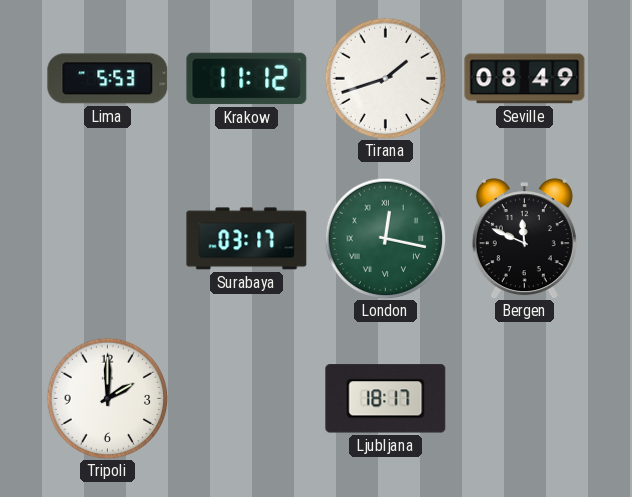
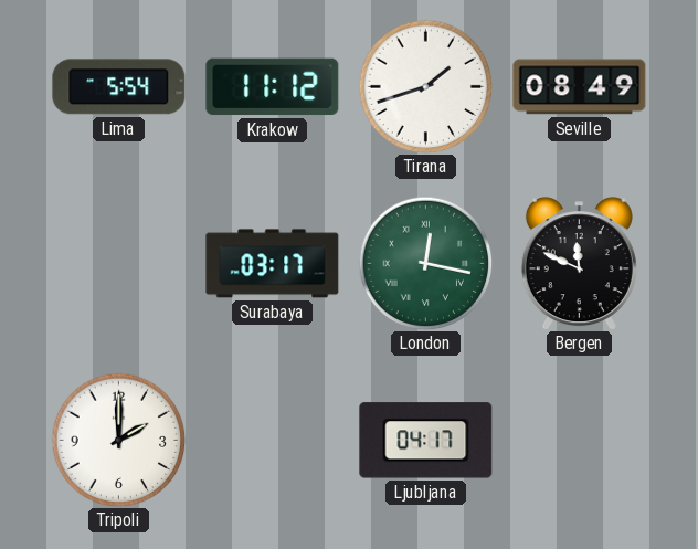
Lima: 5:53 -> 5:54
Ljubljana: 18:17 -> 04:17
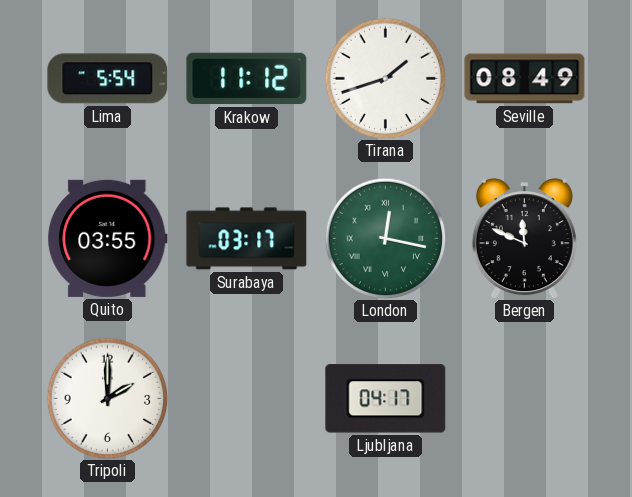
Quito: none -> 03:55
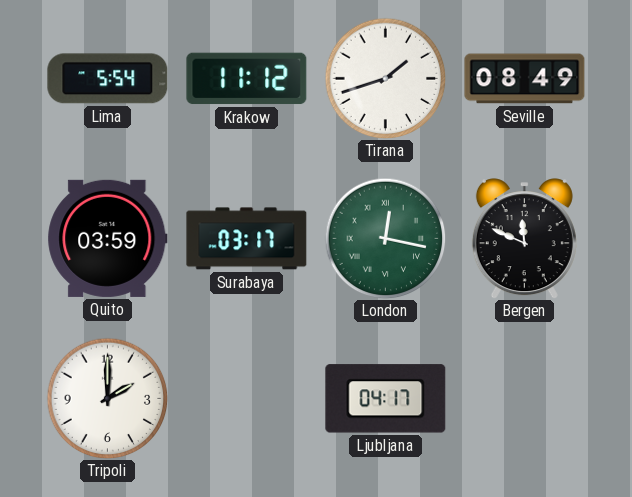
Quito: 03:55 -> 03:59
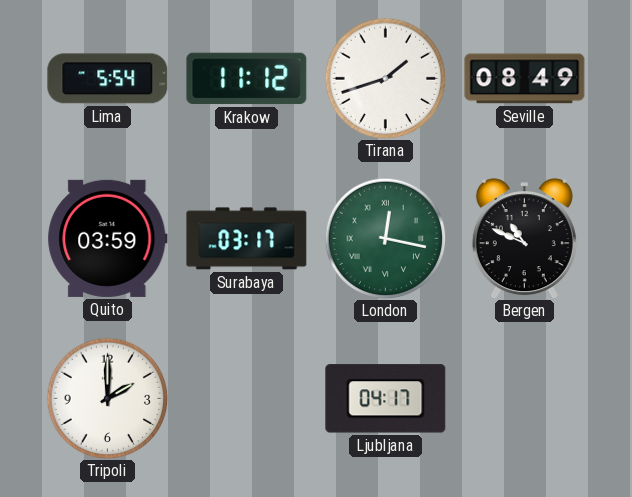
Bergen: 11:49 -> 10:49
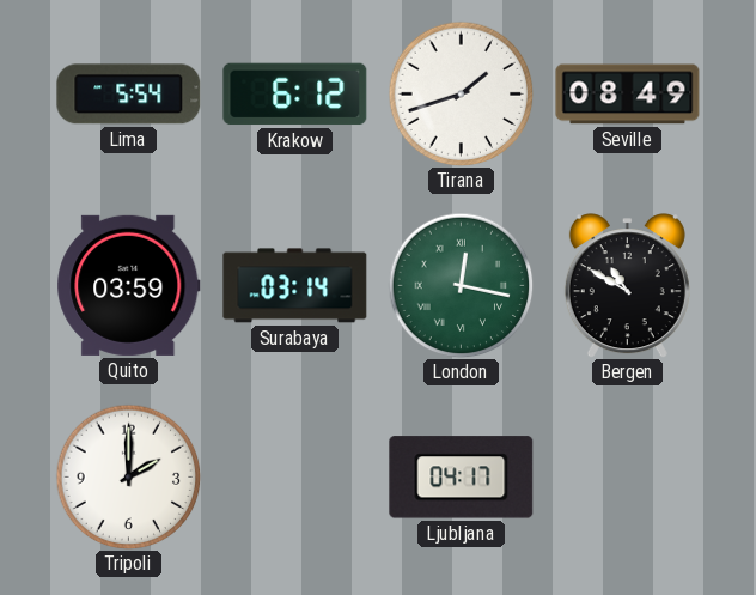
Krakow: 11:12 -> 6:12
Surabaya: 03:17 -> 03:14
Bergen: 10:49 -> 10:50
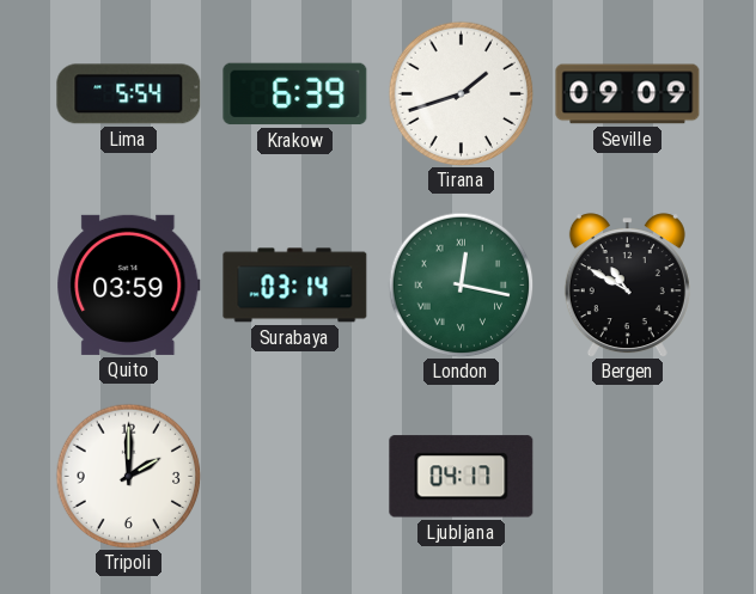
Krakow: 6:12 -> 6:39
Seville: 08:49 -> 09:09
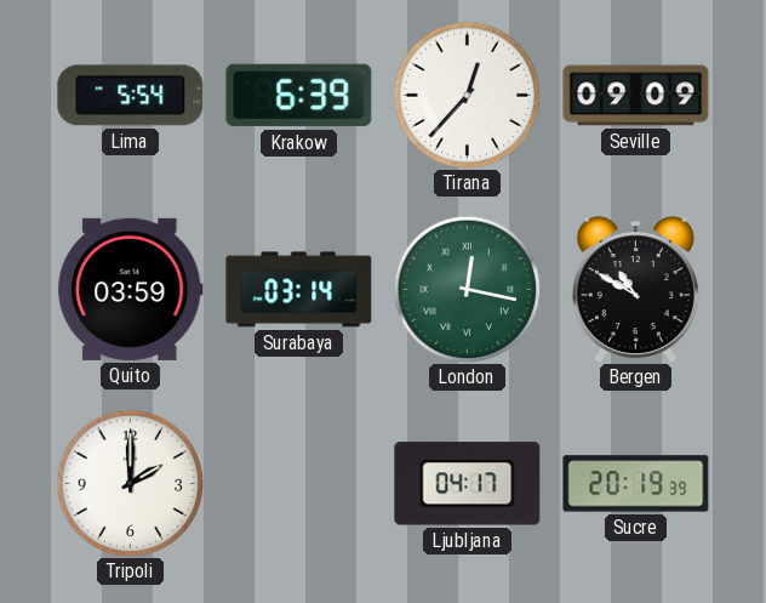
Tirana: 1:42 -> 12:37
Sucre: none -> 20:19
